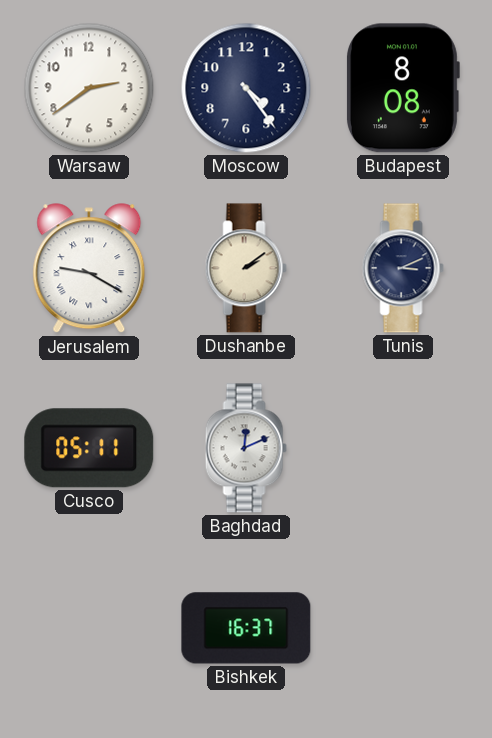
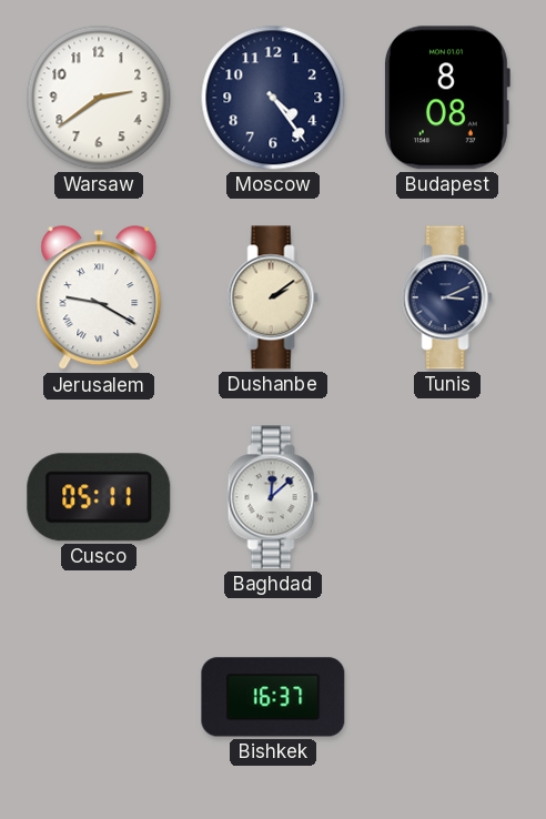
Baghdad: 12:11 -> 12:08
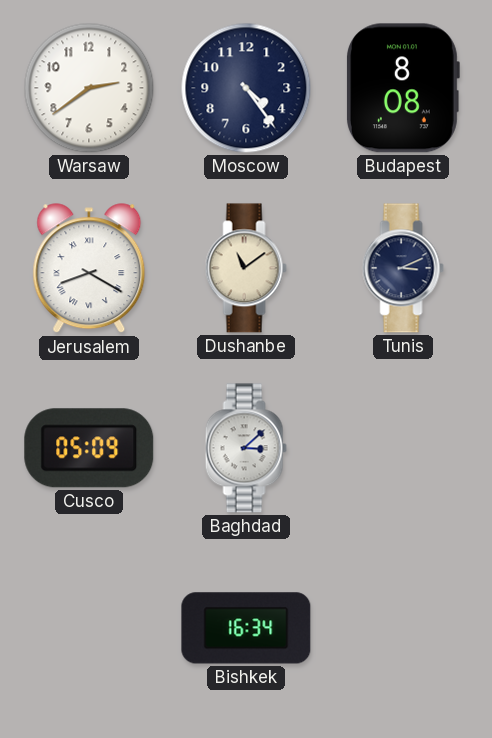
Jerusalem: 9:20 -> 8:20
Dushanbe: 2:09 -> 11:09
Cusco: 05:11 -> 05:09
Baghdad: 12:08 -> 3:08
Bishkek: 16:37 -> 16:34
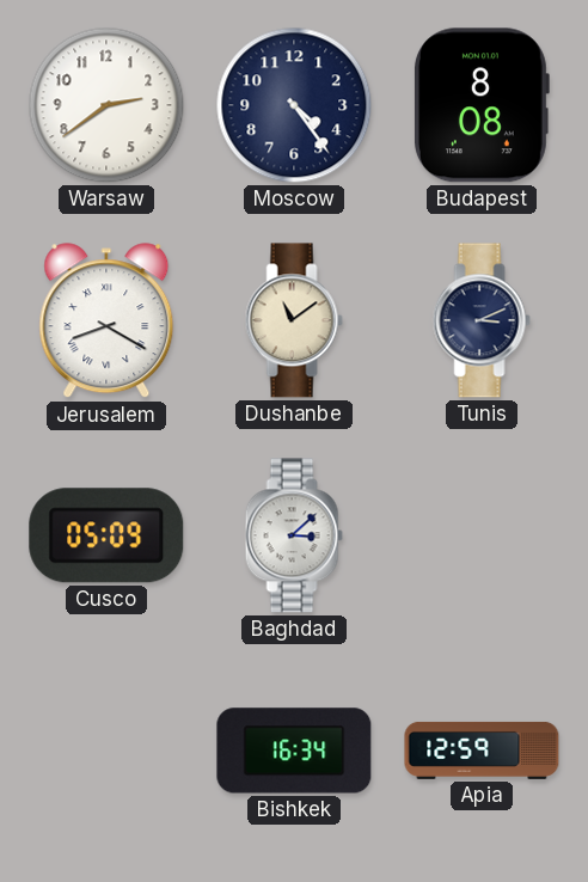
Apia: none -> 12:59
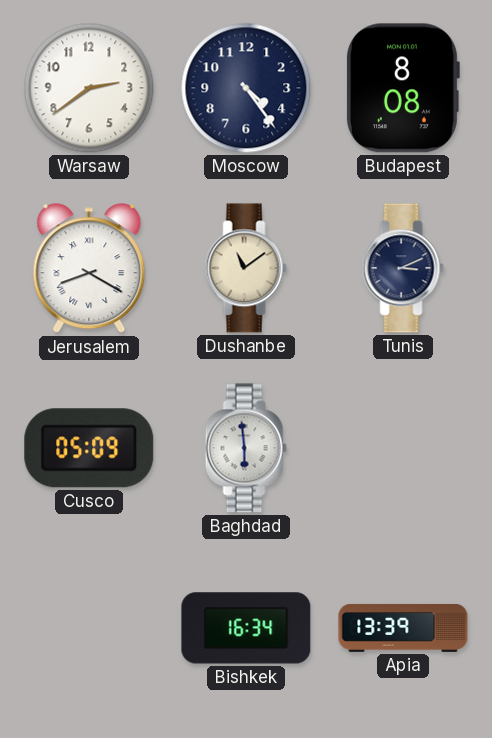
Baghdad: 3:08 -> 5:59
Apia: 12:59 -> 13:39
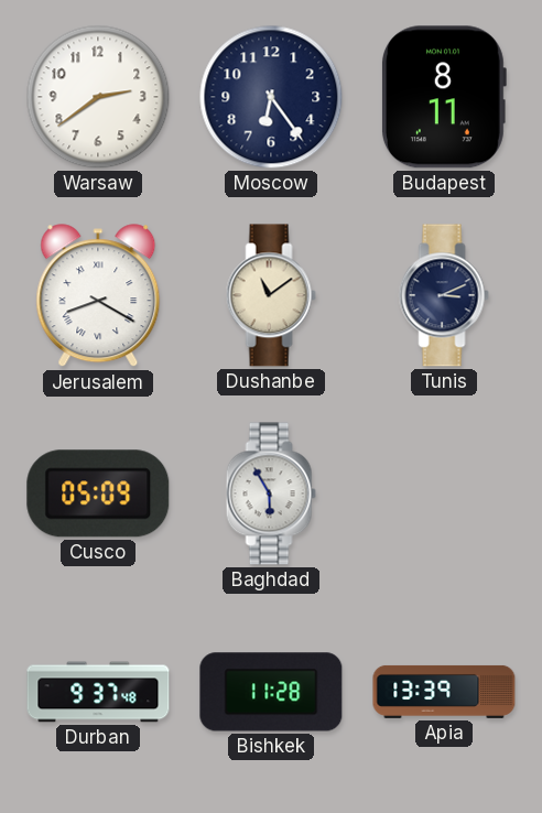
Moscow: 4:24 -> 6:24
Budapest: 8:08 -> 8:11
Baghdad: 5:59 -> 5:55
Durban: none -> 9:37
Bishkek: 16:34 -> 11:28
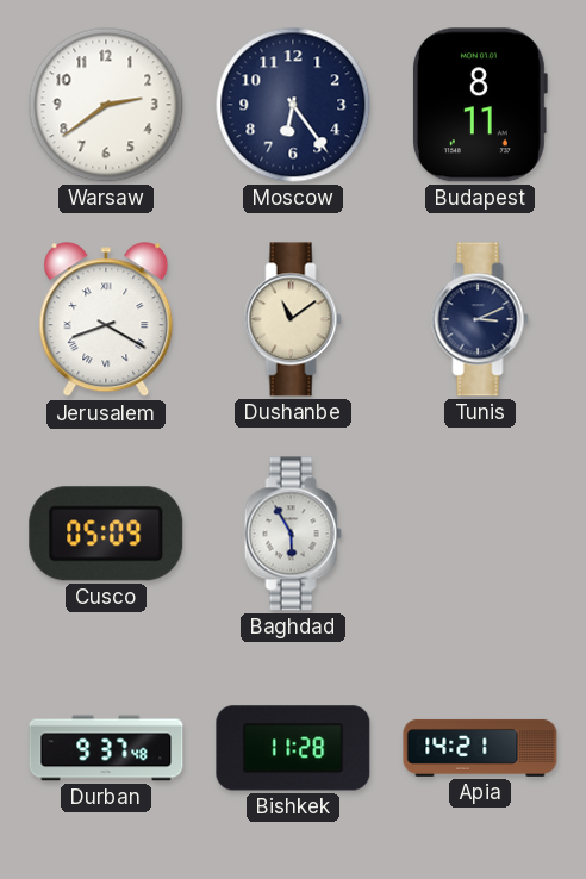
Apia: 13:39 -> 14:21
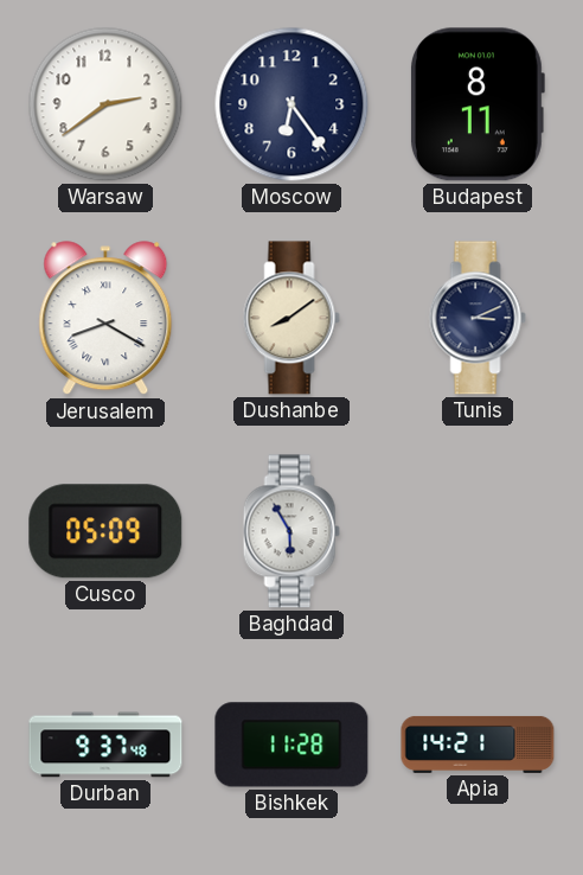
Dushanbe: 11:09 -> 8:09
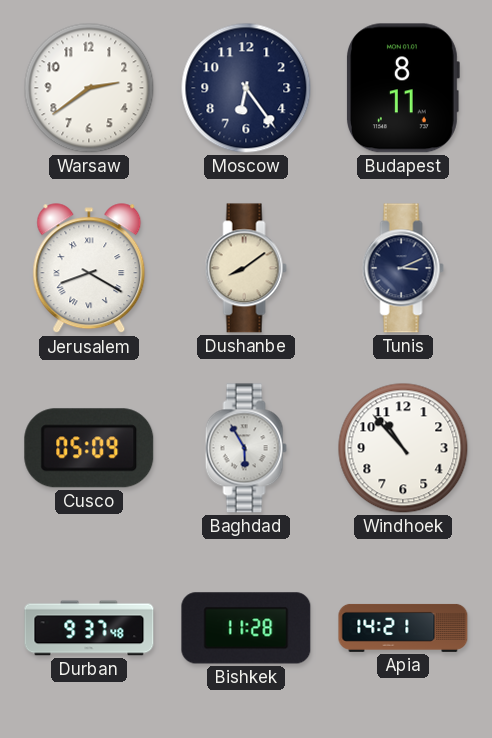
Windhoek: none -> 10:53
